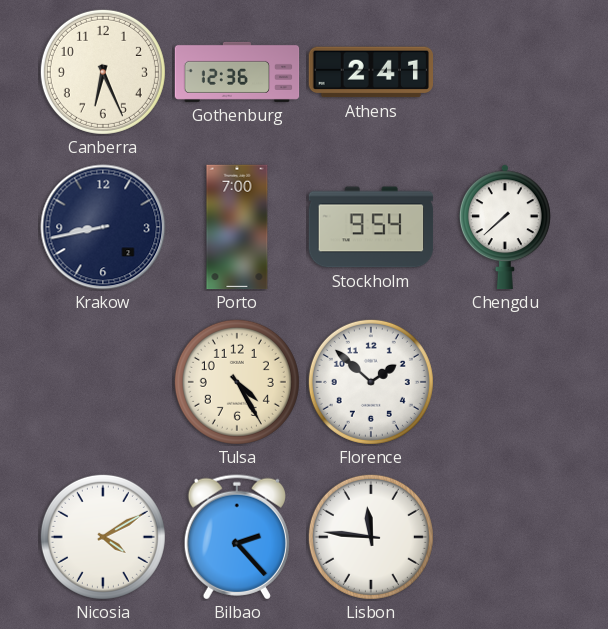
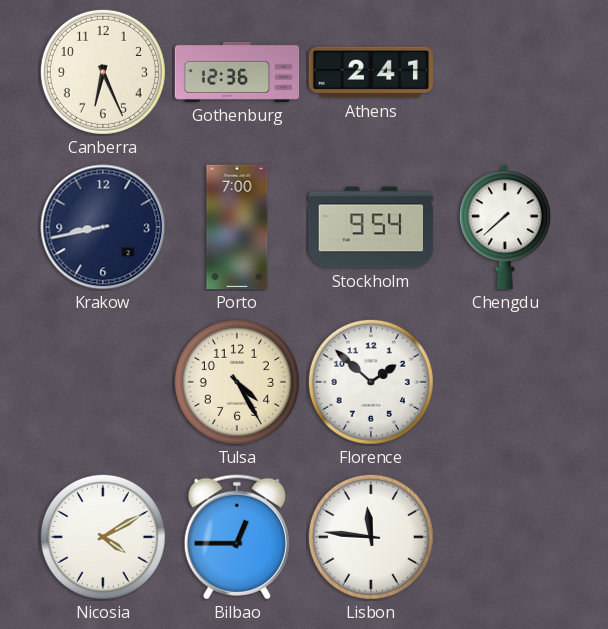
Bilbao: 2:23 -> 12:45
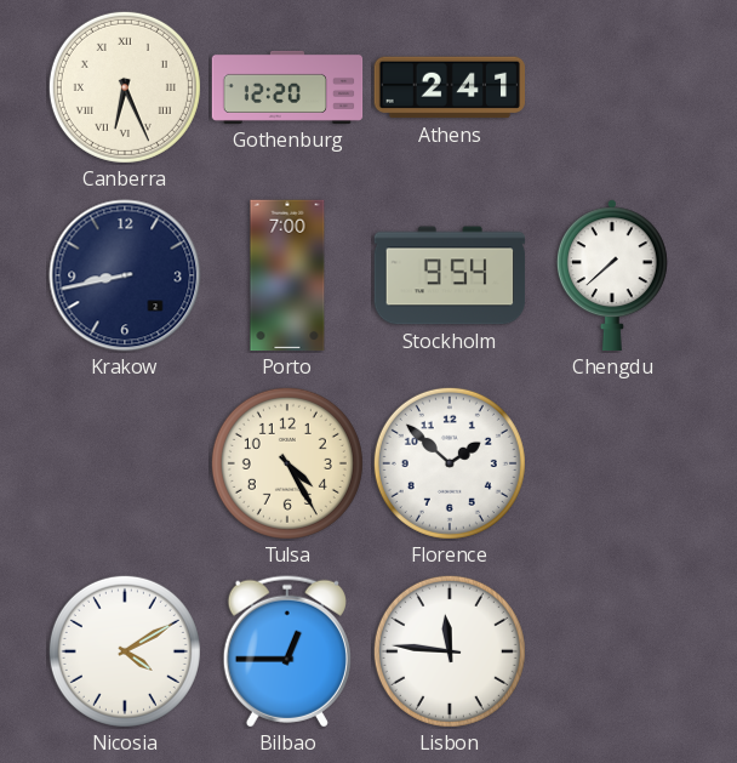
Canberra numerals: Arabic -> Roman
Gothenburg: 12:36 -> 12:20
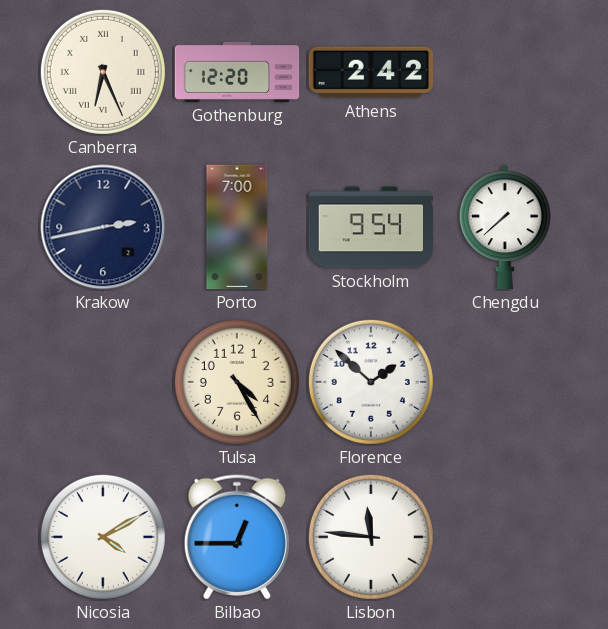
Athens: 2:41 -> 2:42
Krakow: 8:43 -> 2:43
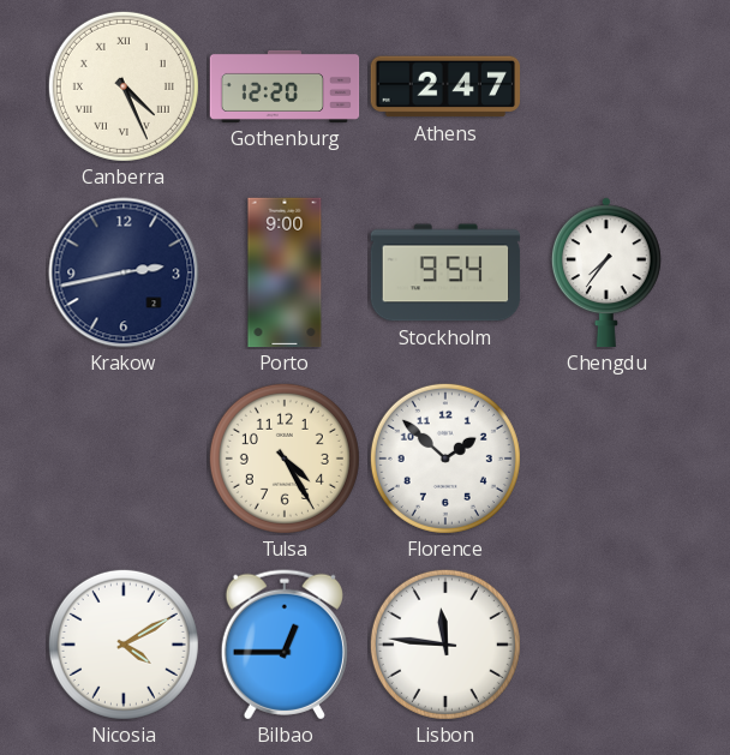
Canberra: 6:26 -> 4:26
Athens: 2:42 -> 2:47
Porto: 7:00 -> 9:00
Chengdu: 7:38 -> 7:36
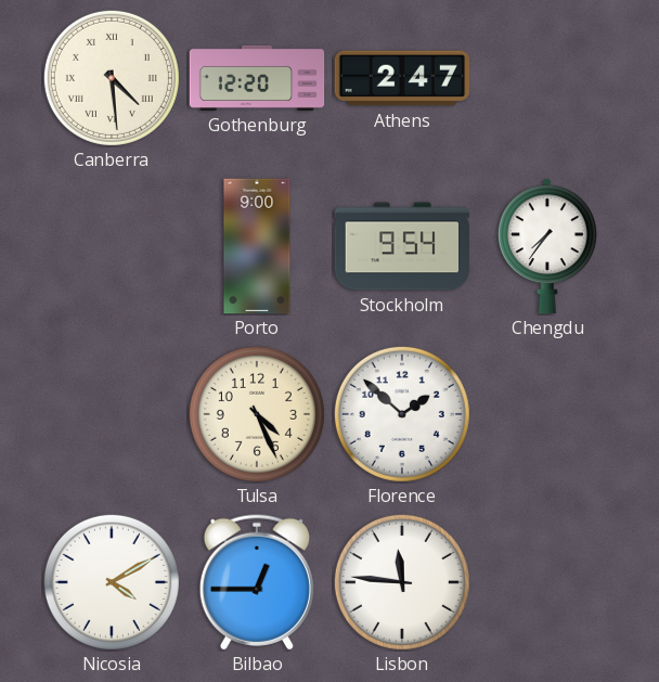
Canberra: 4:26 -> 4:29
Krakow: 2:43 -> none
Tulsa: 4:25 -> 4:26
